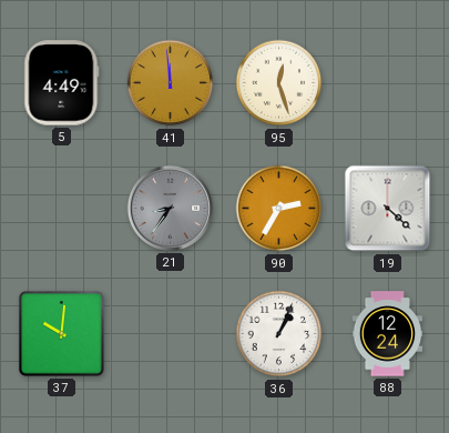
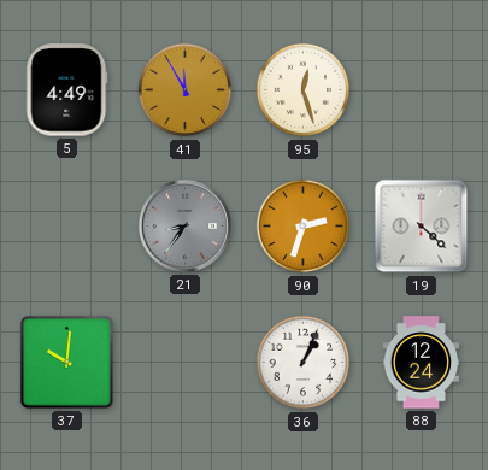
41: 11:59 -> 11:55
90: 2:35 -> 2:33
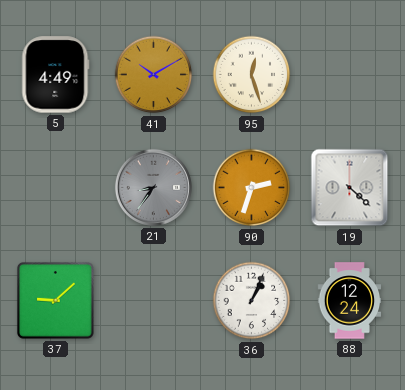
41: 11:55 -> 10:10
37: 10:01 -> 9:08
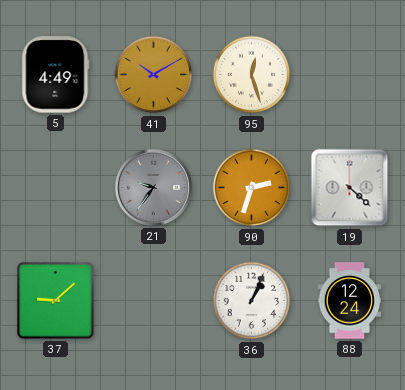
21: 8:36 -> 9:36
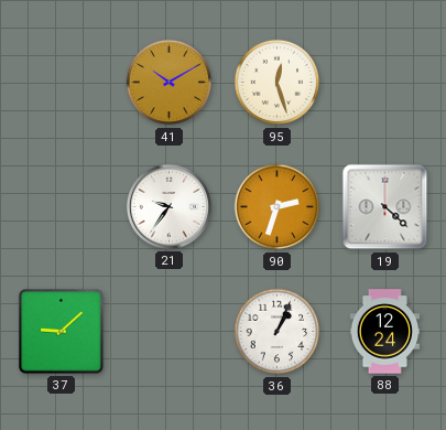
5: 4:49 -> none
21 dial: grey -> white
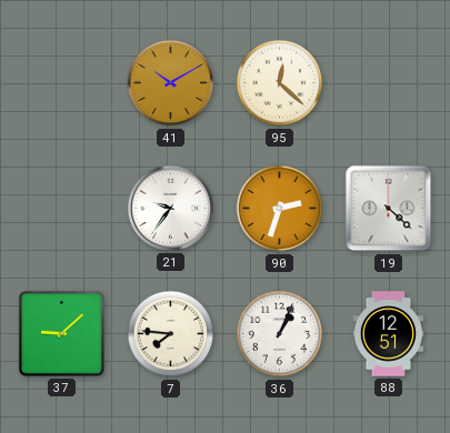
95: 12:27 -> 12:22
7: none -> 7:46
88: 12:24 -> 12:51
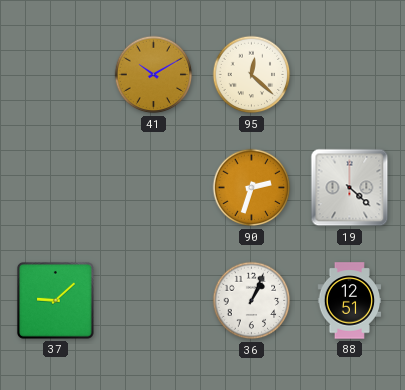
21: 9:36 -> none
7: 7:46 -> none
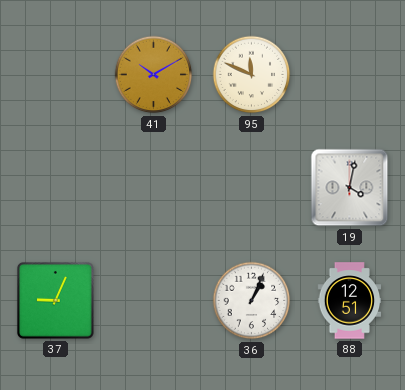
95: 12:22 -> 11:49
90: 2:33 -> none
19: 4:22 -> 4:02
37: 9:08 -> 9:04
